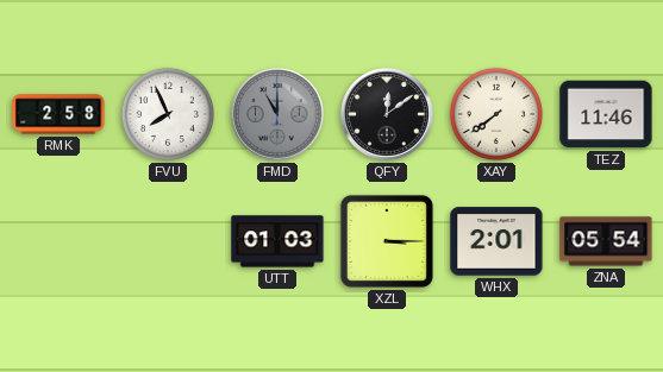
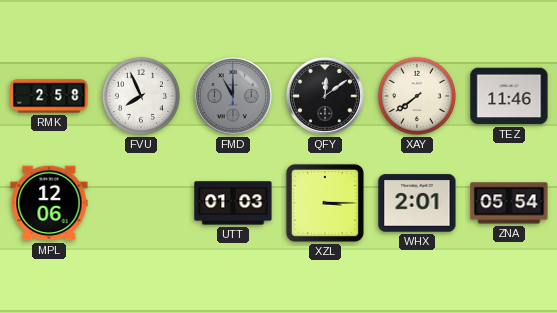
MPL: none -> 12:06
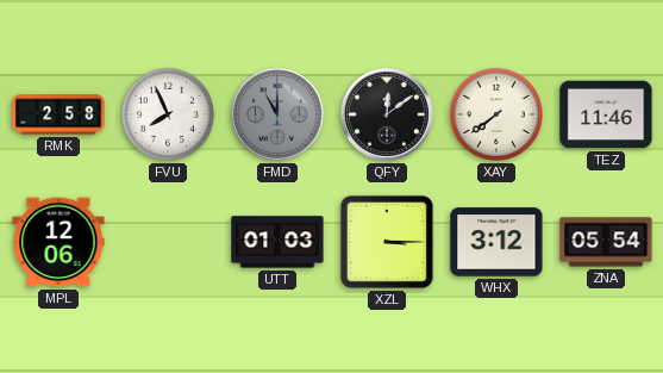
WHX: 2:01 -> 3:12
